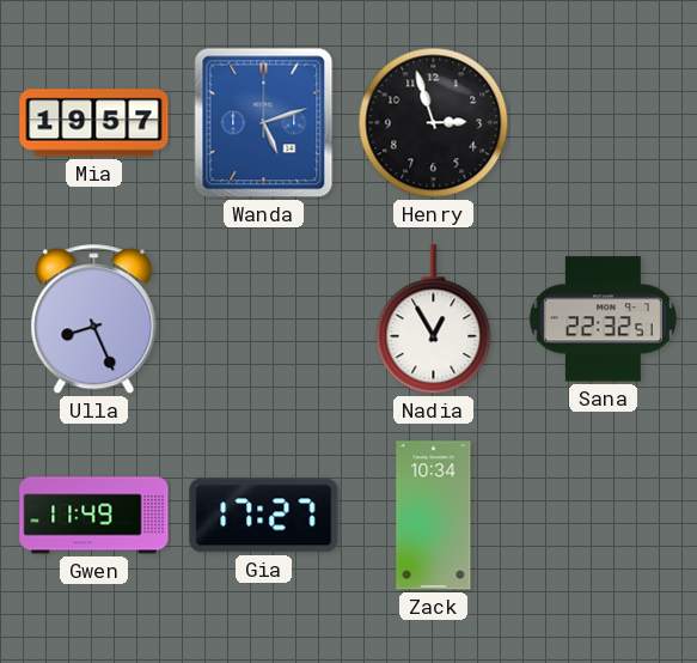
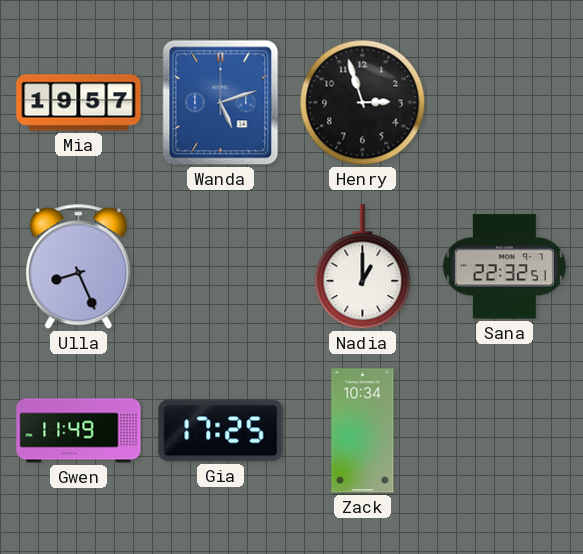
Nadia: 12:55 -> 1:00
Gia: 17:27 -> 17:25
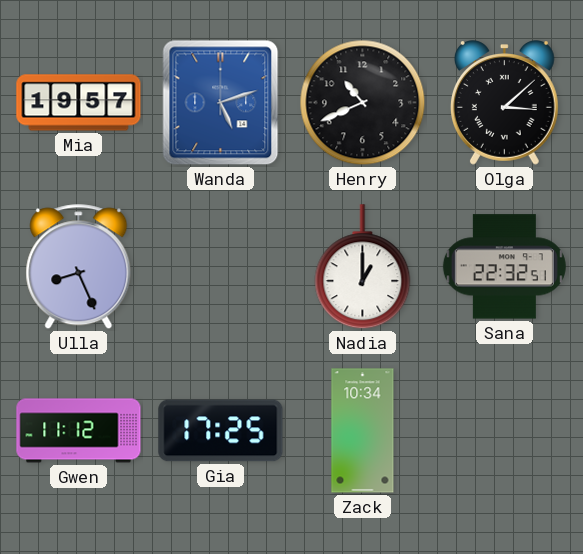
Henry: 2:57 -> 10:41
Olga: none -> 3:08
Gwen: 11:49 -> 11:12
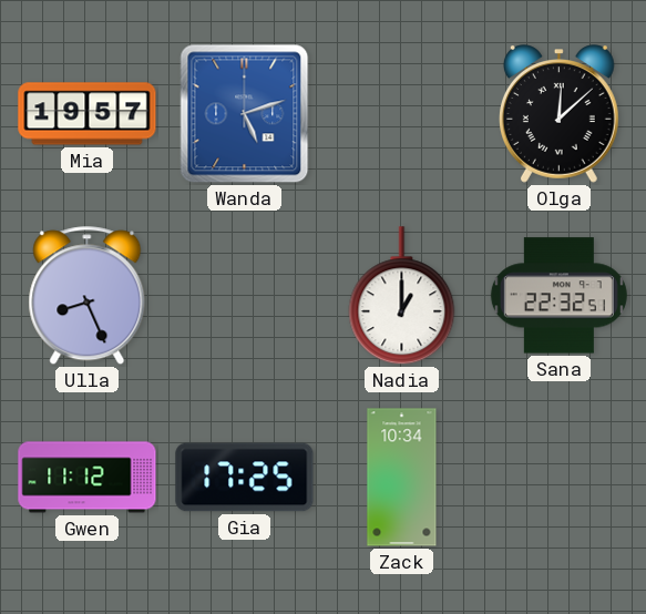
Henry: 10:41 -> none
Olga: 3:08 -> 12:08
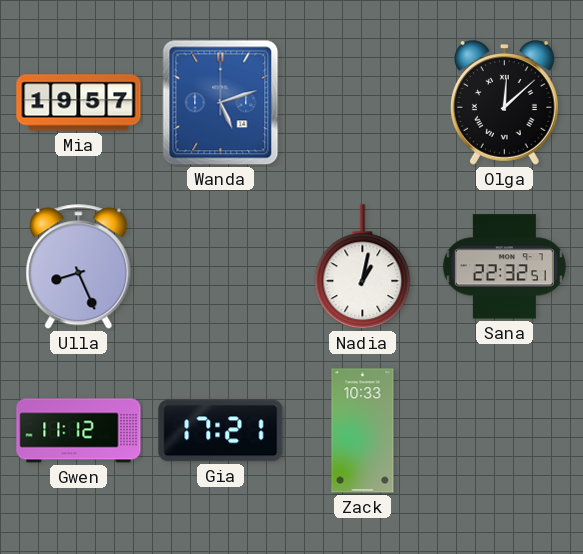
Nadia: 1:00 -> 1:02
Gia: 17:25 -> 17:21
Zack: 10:34 -> 10:33
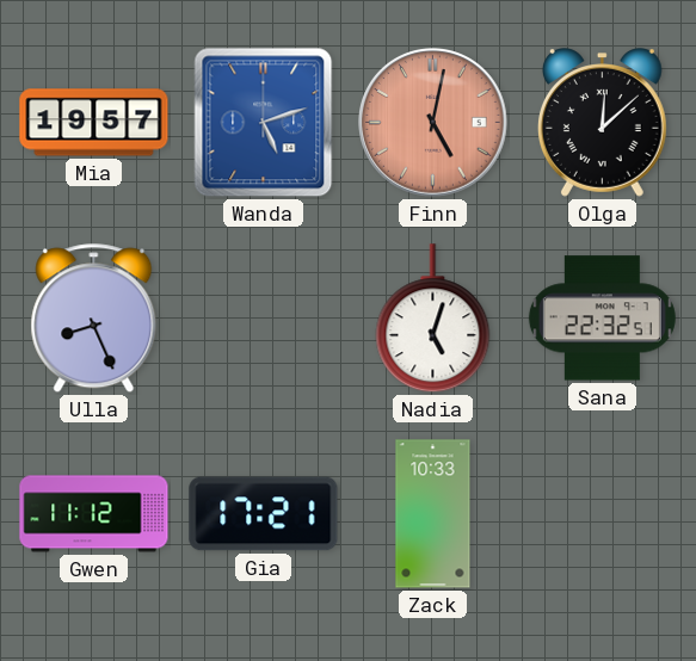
Finn: none -> 5:02
Nadia: 1:02 -> 5:03
